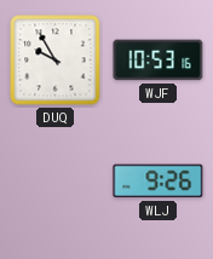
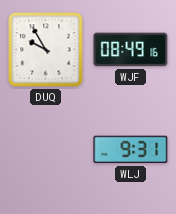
WJF: 10:53 -> 08:49
WLJ: 9:26 -> 9:31
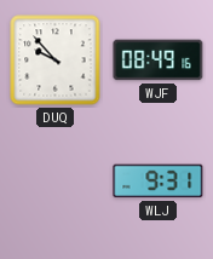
DUQ: 9:55 -> 9:53
